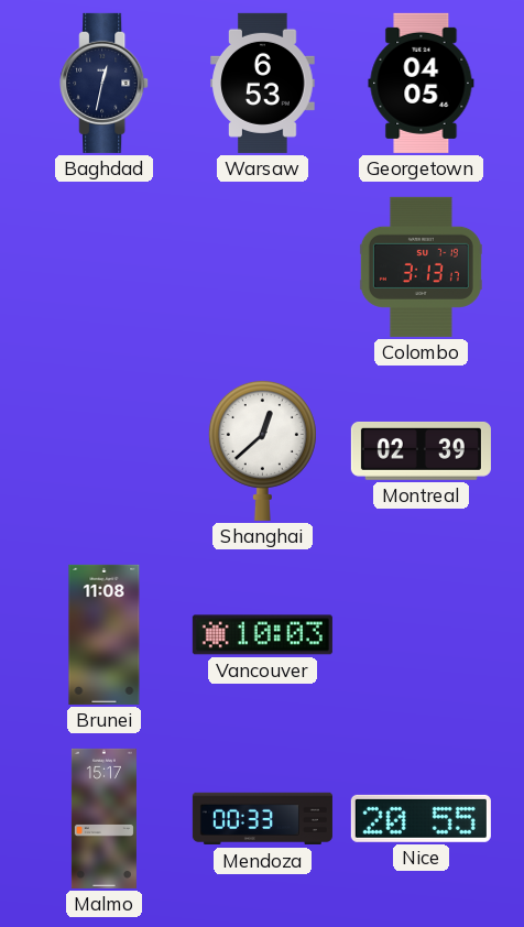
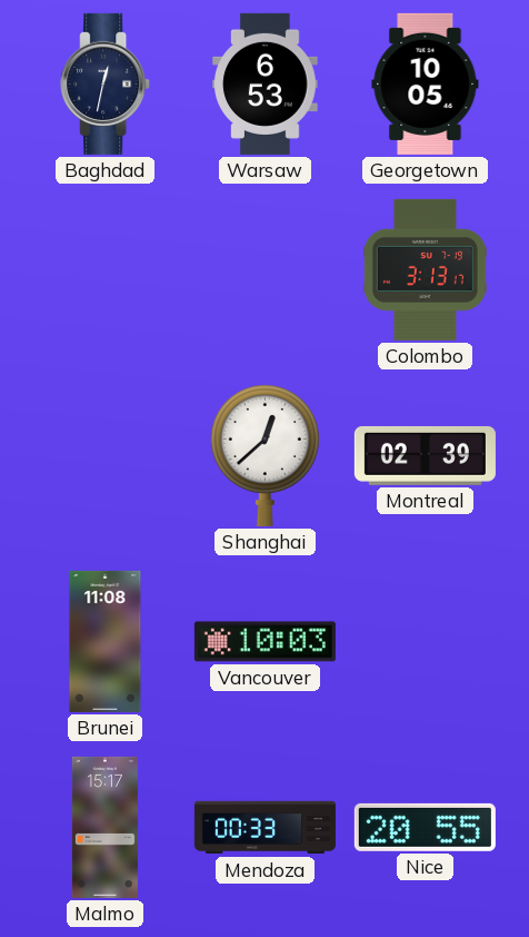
Georgetown: 04:05 -> 10:05
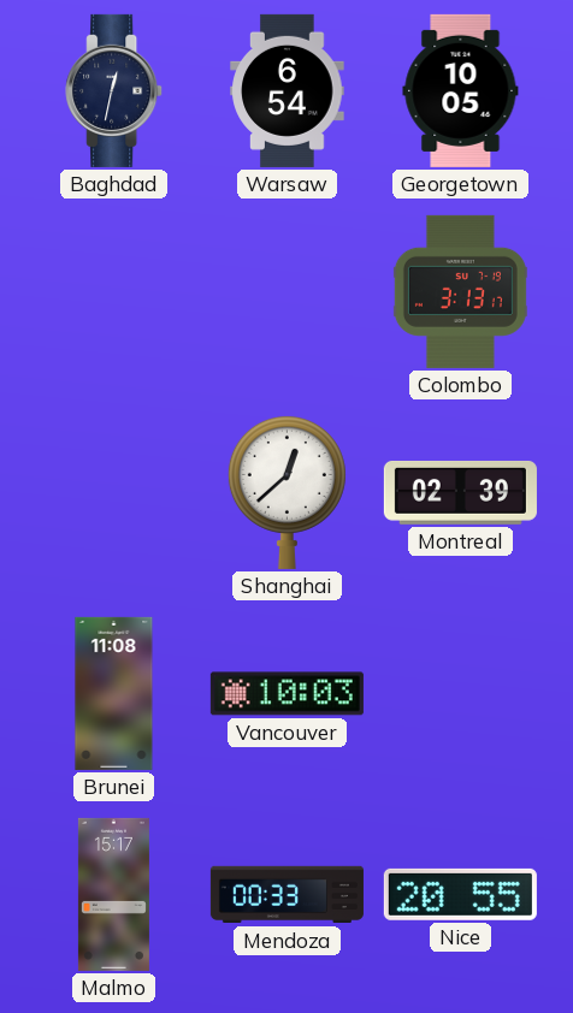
Warsaw: 6:53 -> 6:54
